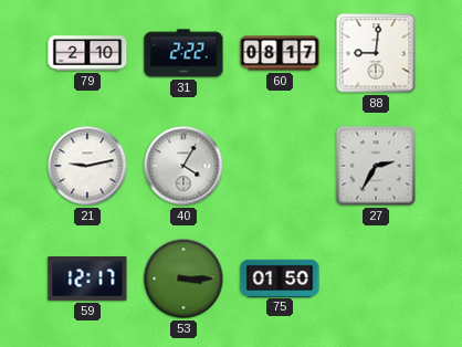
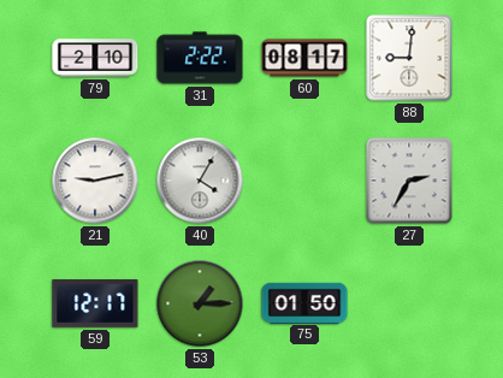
53: 3:15 -> 1:15
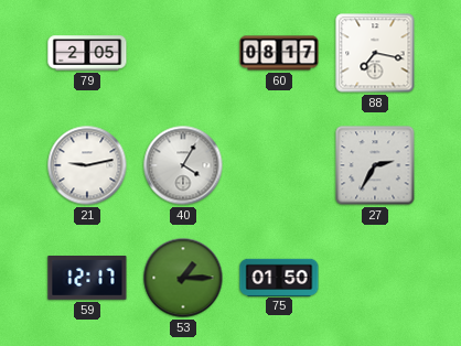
79: 2:10 -> 2:05
31: 2:22 -> none
88: 9:01 -> 7:17
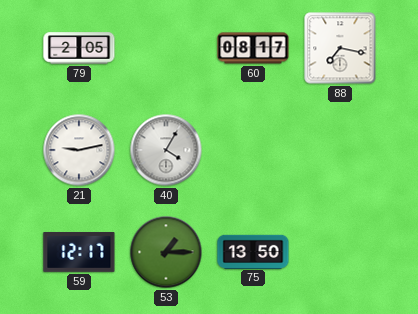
27: 2:35 -> none
75: 01:50 -> 13:50
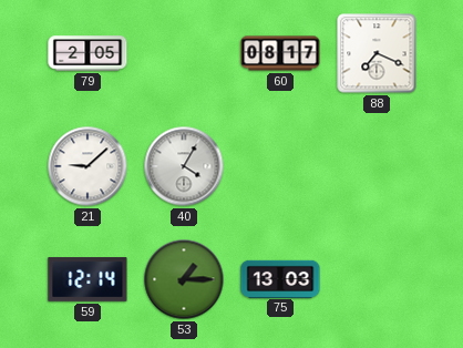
88: 7:17 -> 7:19
21: 9:13 -> 9:08
59: 12:17 -> 12:14
75: 13:50 -> 13:03
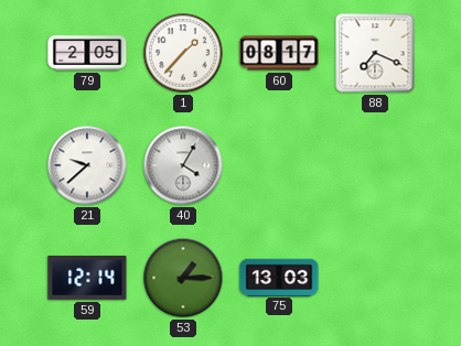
1: none -> 1:37
21: 9:08 -> 9:38
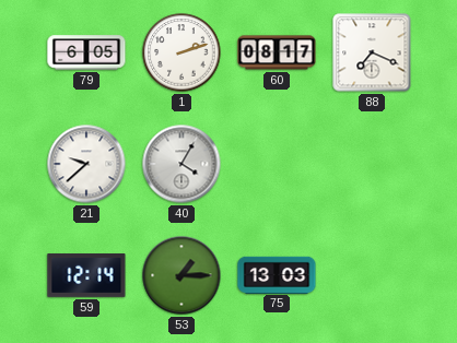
79: 2:05 -> 6:05
1: 1:37 -> 2:12
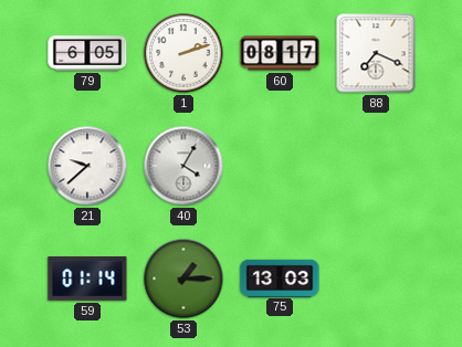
59: 12:14 -> 01:14
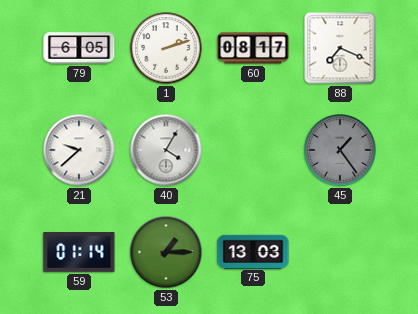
45: none -> 1:24
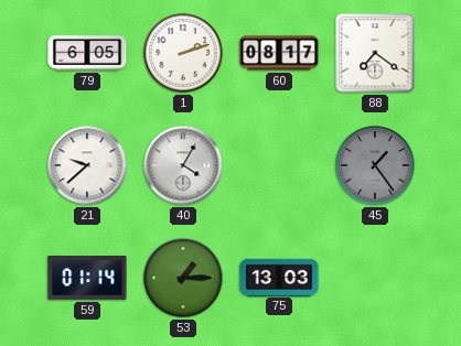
88: 7:19 -> 7:21
